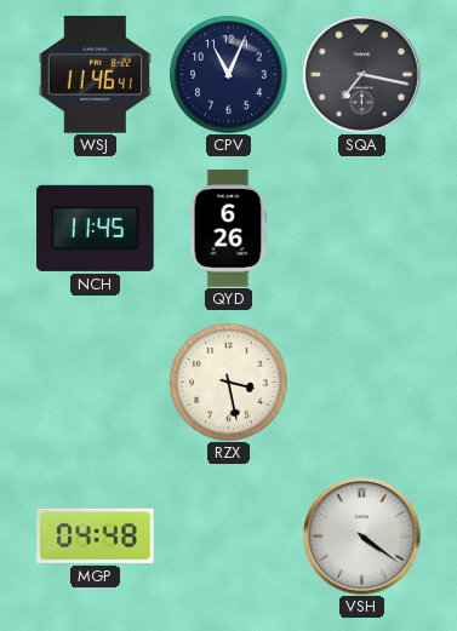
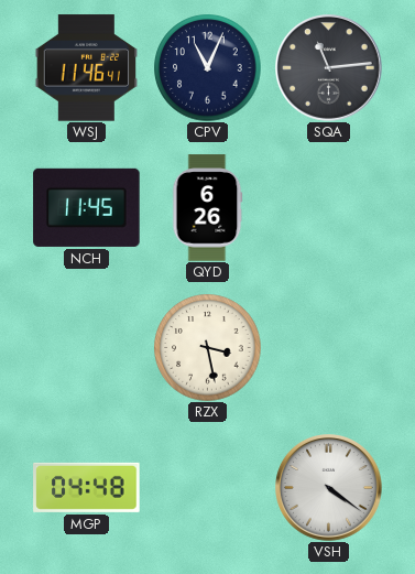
SQA: 7:17 -> 11:14
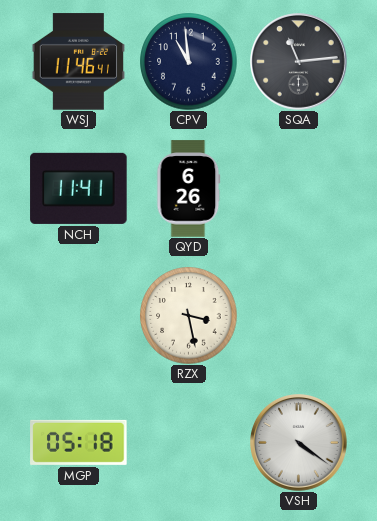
CPV: 11:04 -> 10:59
NCH: 11:45 -> 11:41
MGP: 04:48 -> 05:18
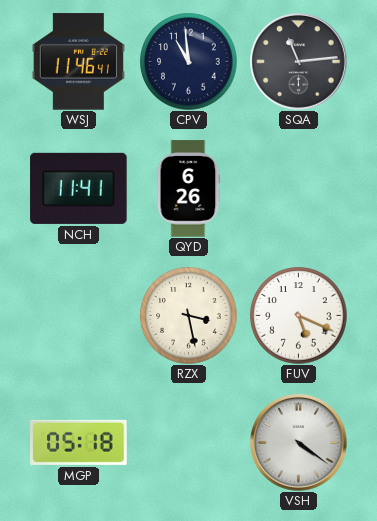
FUV: none -> 5:19
